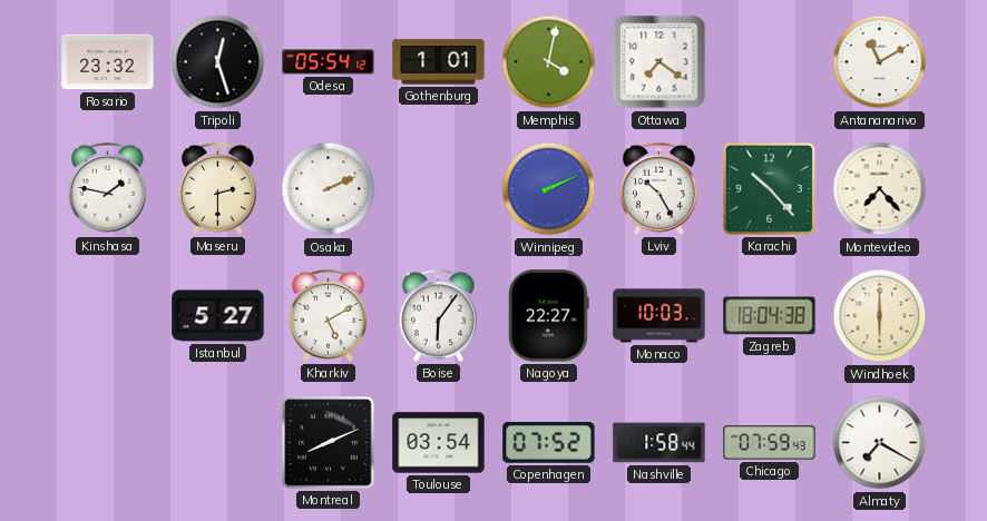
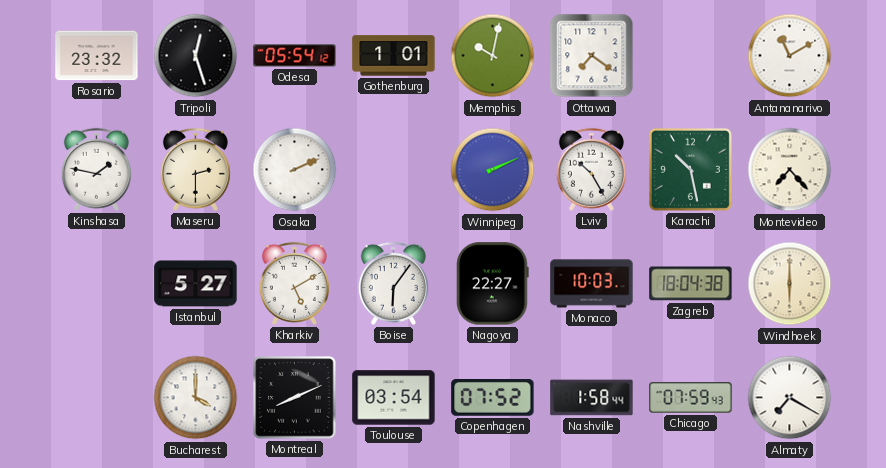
Memphis: 4:02 -> 10:02
Karachi: 10:23 -> 10:28
Bucharest: none -> 4:00
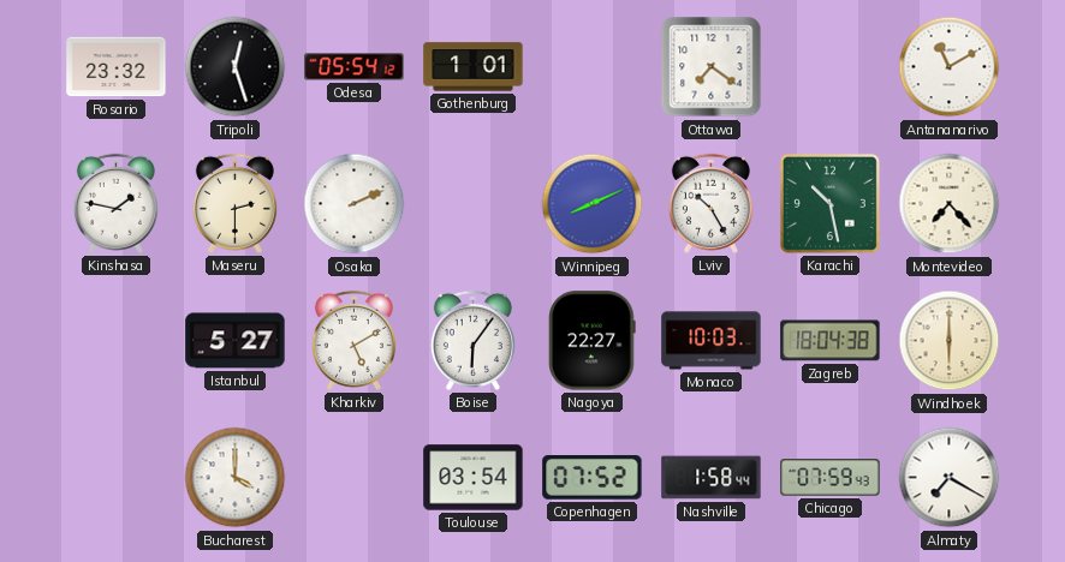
Memphis: 10:02 -> none
Winnipeg: 2:11 -> 8:11
Montreal: 8:11 -> none
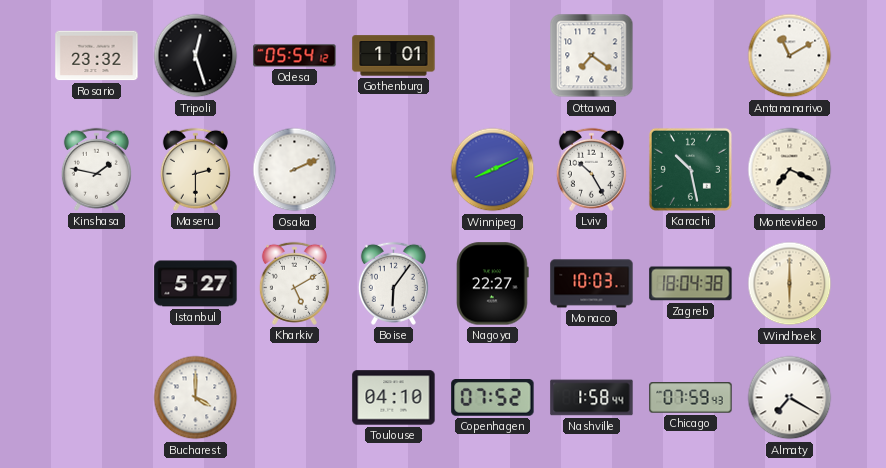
Montevideo: 7:23 -> 7:19
Toulouse: 03:54 -> 04:10
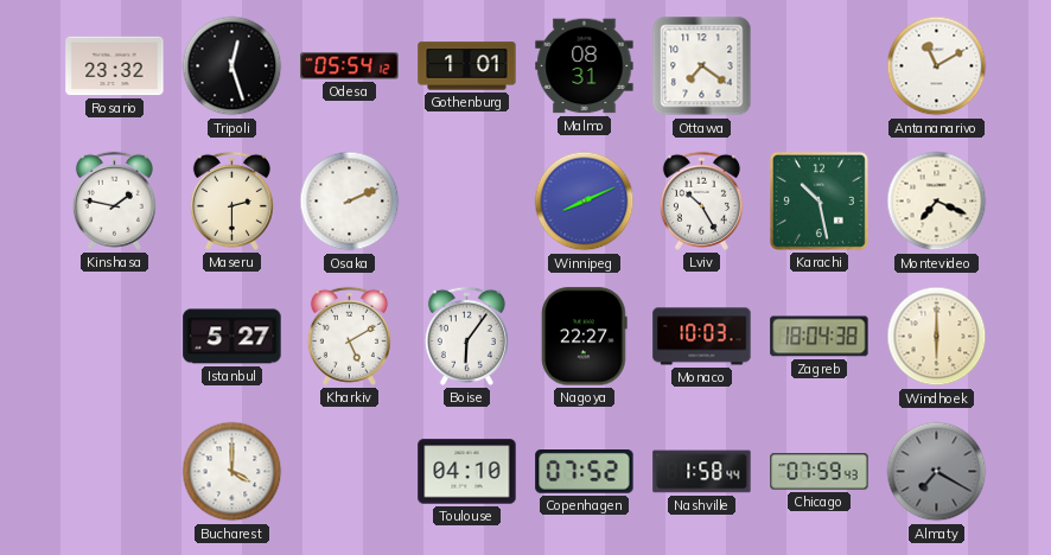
Malmo: none -> 08:31
Almaty dial: white -> grey
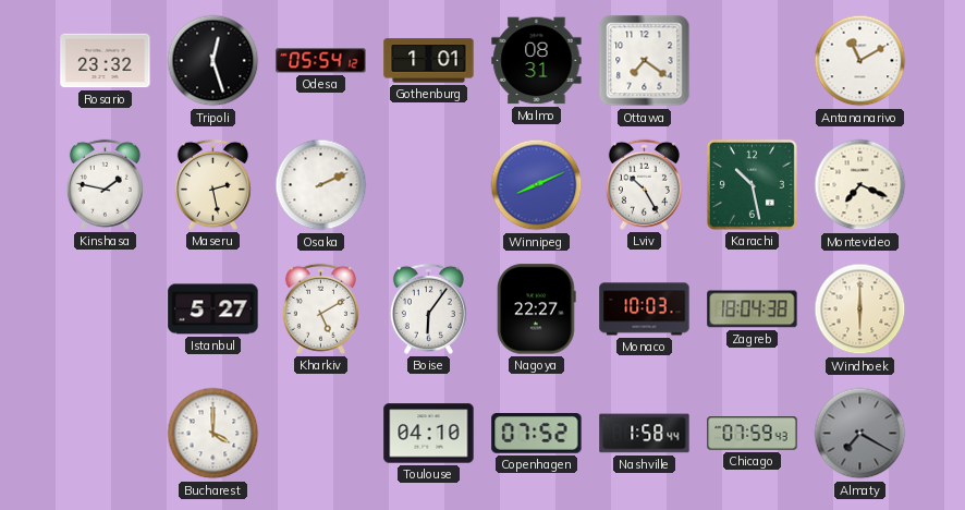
Maseru: 2:30 -> 2:28
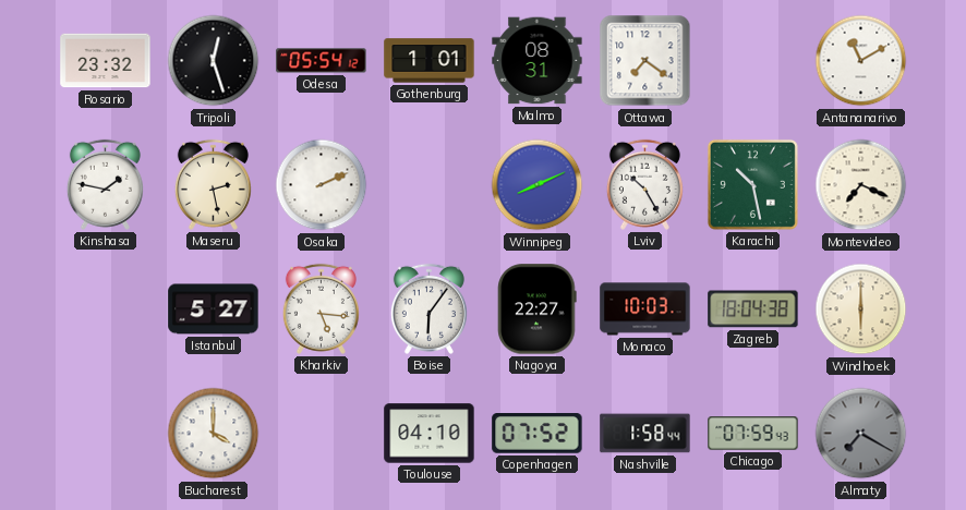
Kharkiv: 5:10 -> 5:16
